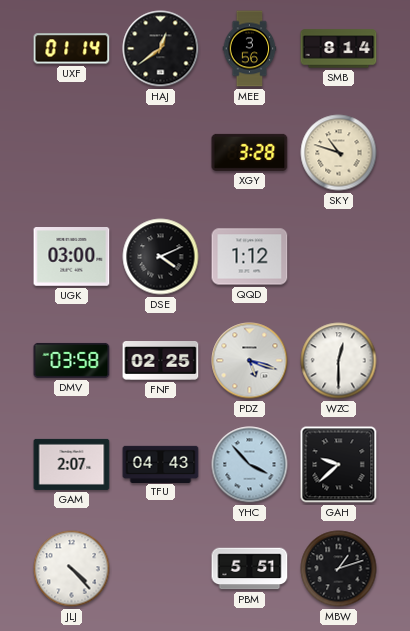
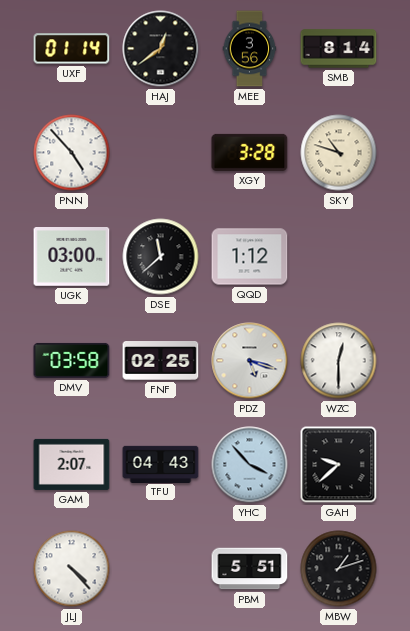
PNN: none -> 4:53
DSE: 4:11 -> 11:38
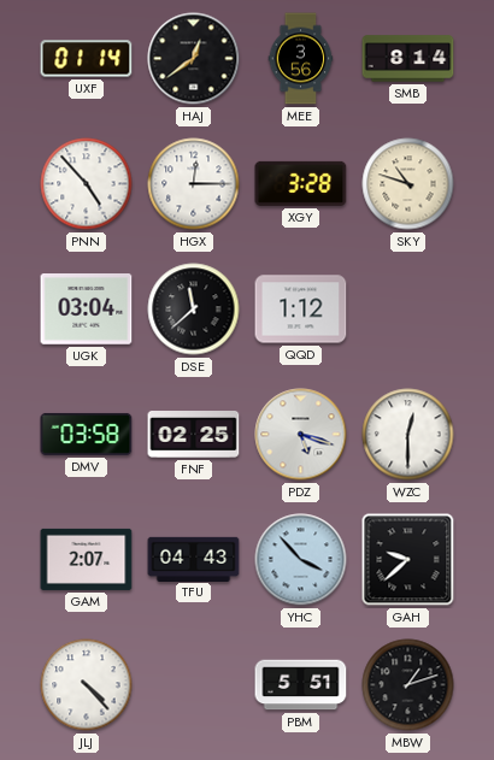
HGX: none -> 12:15
UGK: 03:00 -> 03:04
